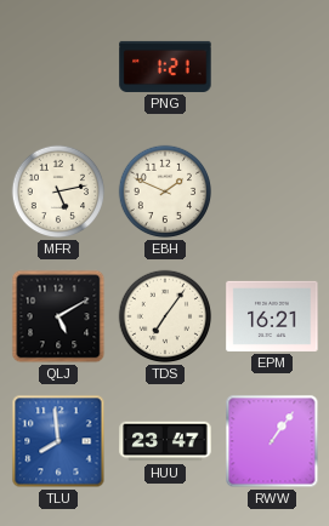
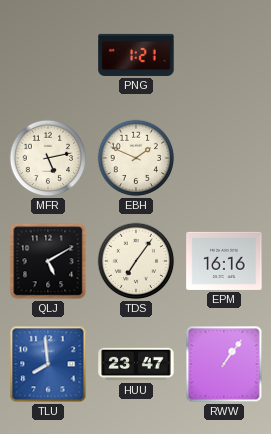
EPM: 16:21 -> 16:16
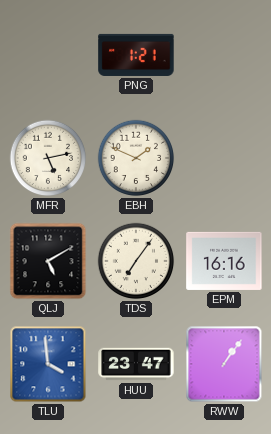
TLU: 7:59 -> 3:59
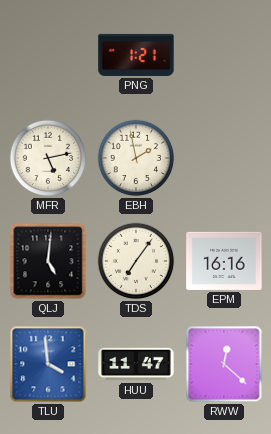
EBH: 1:49 -> 1:58
QLJ: 5:10 -> 5:01
HUU: 23:47 -> 11:47
RWW: 1:06 -> 12:22
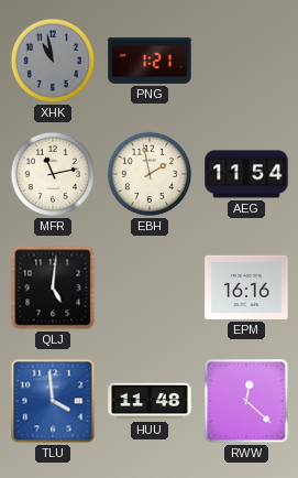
XHK: none -> 10:58
MFR: 5:13 -> 11:13
AEG: none -> 11:54
TDS: 7:06 -> none
HUU: 11:47 -> 11:48
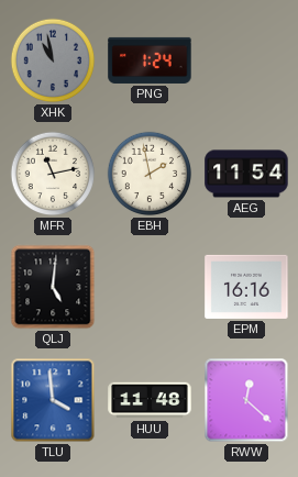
PNG: 1:21 -> 1:24
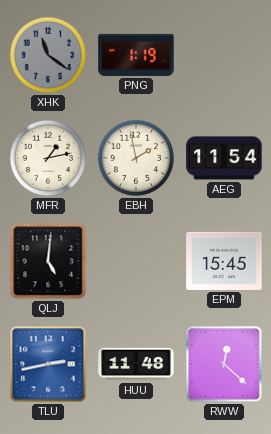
XHK: 10:58 -> 11:21
PNG: 1:24 -> 1:19
MFR: 11:13 -> 1:13
EPM: 16:16 -> 15:45
TLU: 3:59 -> 2:43
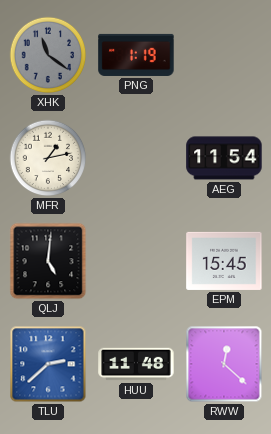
EBH: 1:58 -> none
TLU: 2:43 -> 2:38
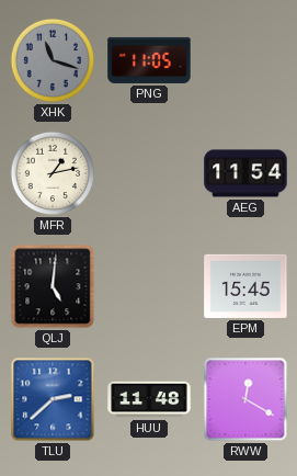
XHK: 11:21 -> 11:18
PNG: 1:19 -> 11:05
RWW: 12:22 -> 12:20
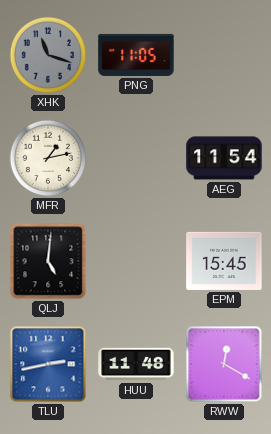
TLU: 2:38 -> 2:43
